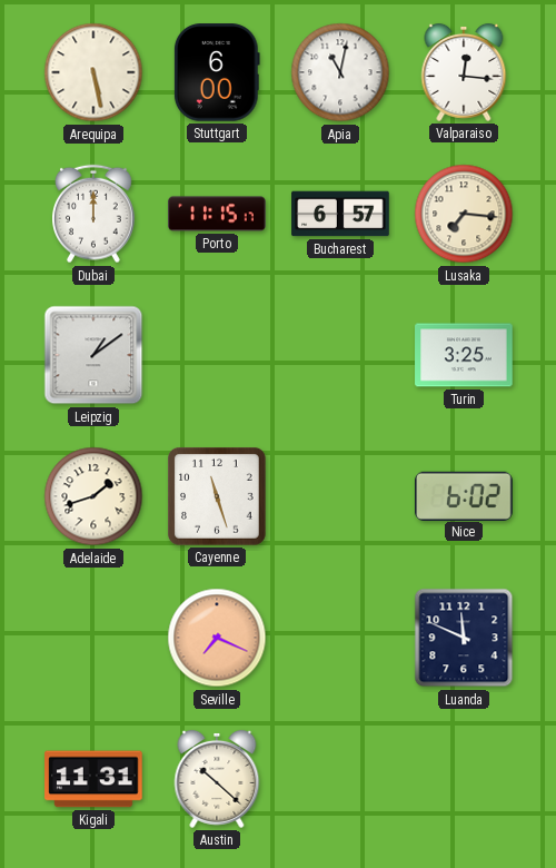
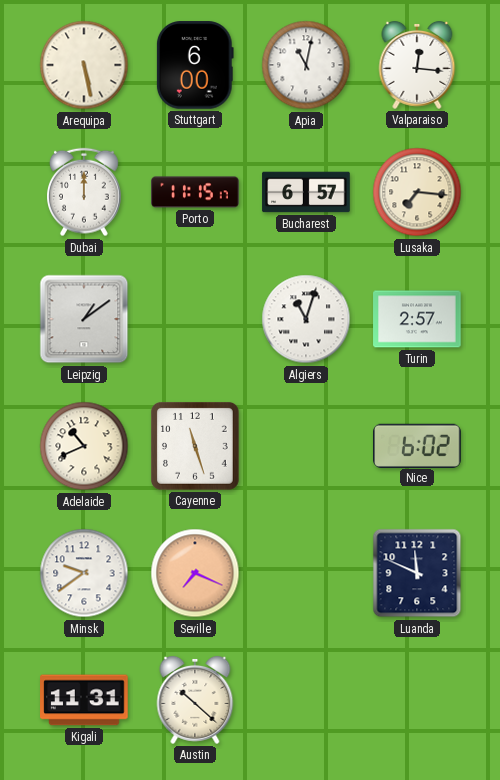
Algiers: none -> 11:03
Turin: 3:25 -> 2:57
Adelaide: 1:42 -> 10:41
Minsk: none -> 9:39
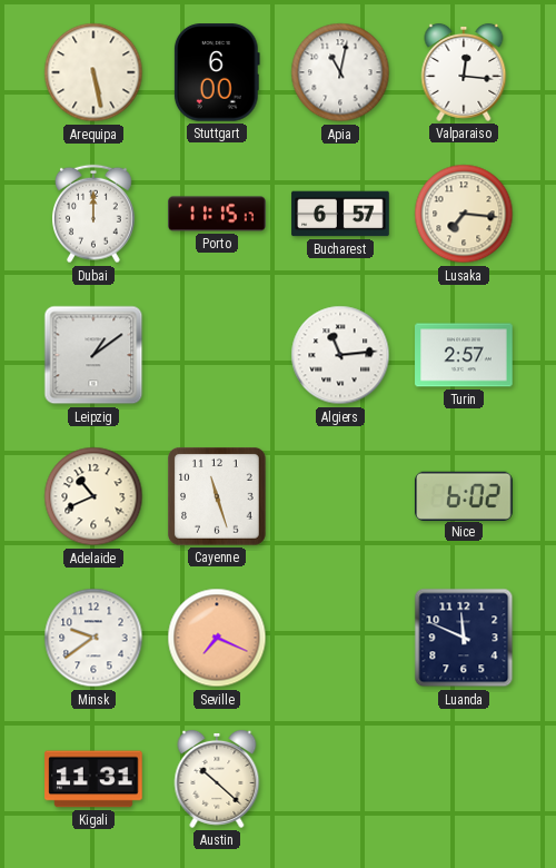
Algiers: 11:03 -> 11:14
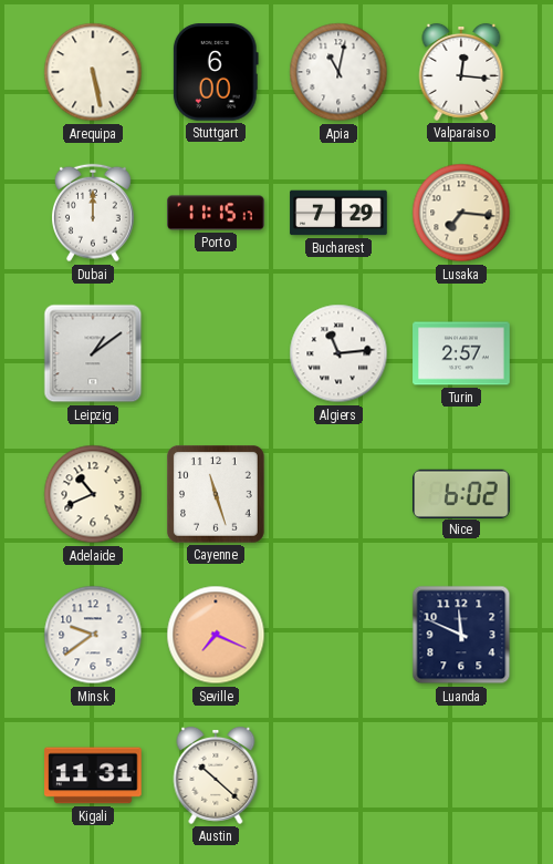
Bucharest: 6:57 -> 7:29
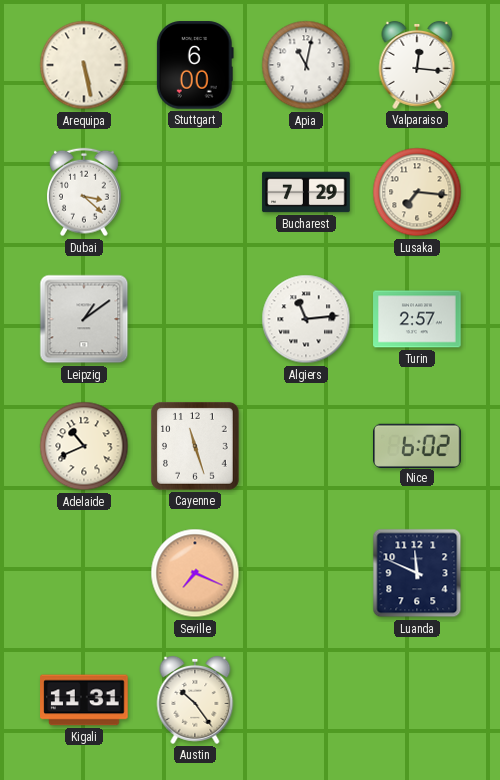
Dubai: 12:00 -> 3:22
Porto: 11:15 -> none
Minsk: 9:39 -> none
Austin: 10:22 -> 10:24
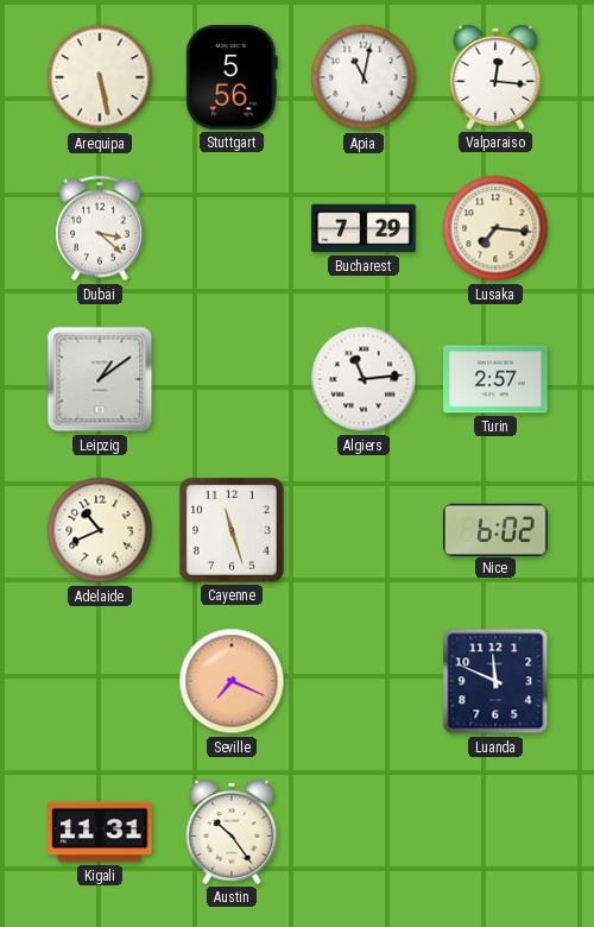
Stuttgart: 6:00 -> 5:56
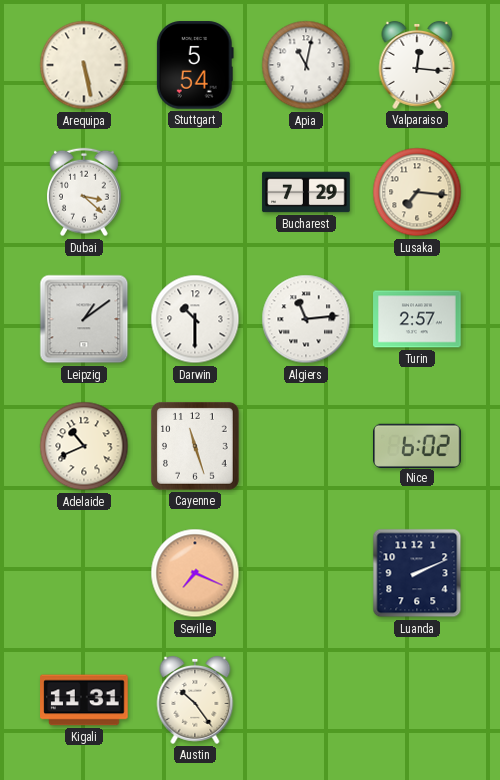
Stuttgart: 5:56 -> 5:54
Darwin: none -> 10:30
Luanda: 11:49 -> 2:11
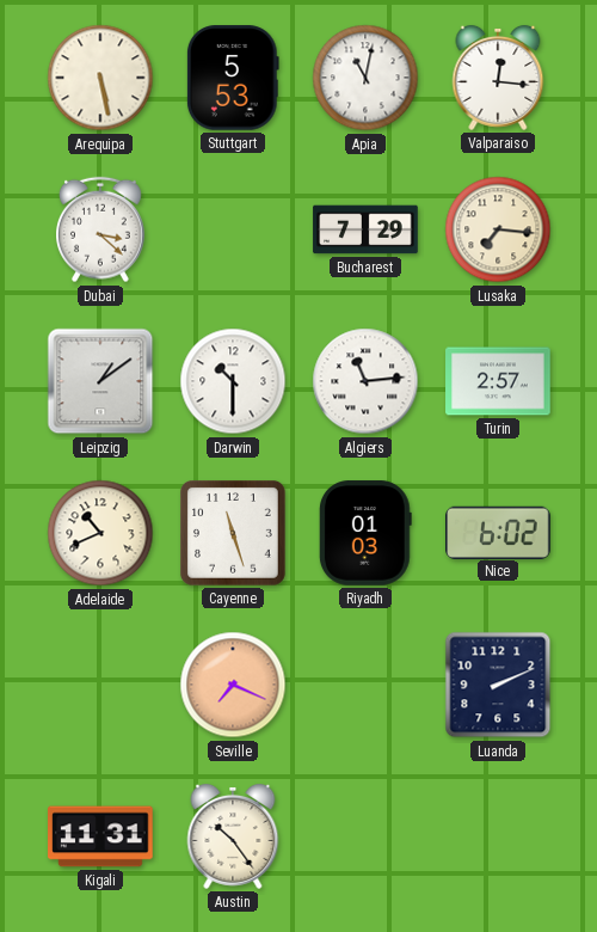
Stuttgart: 5:54 -> 5:53
Riyadh: none -> 01:03
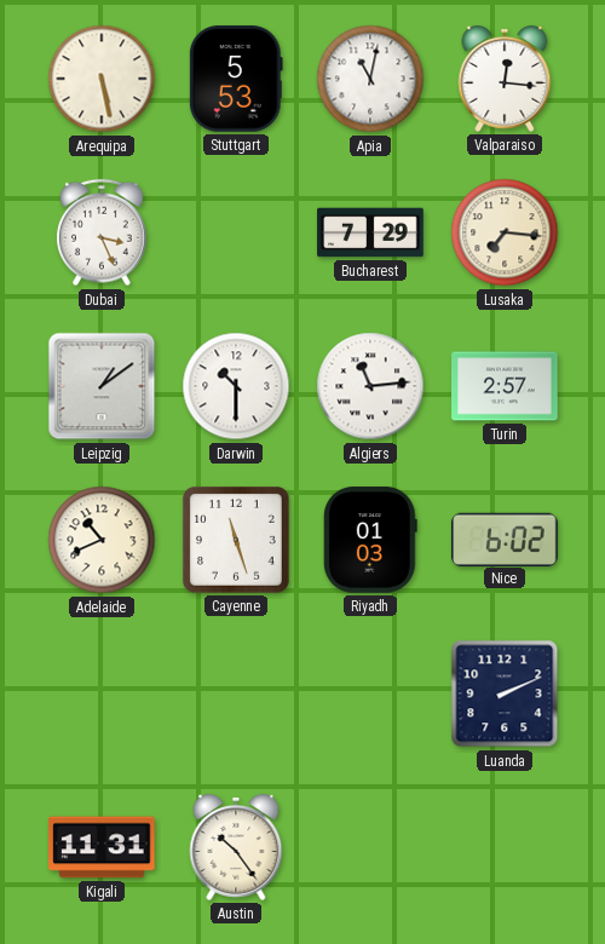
Dubai: 3:22 -> 3:26
Seville: 7:19 -> none
